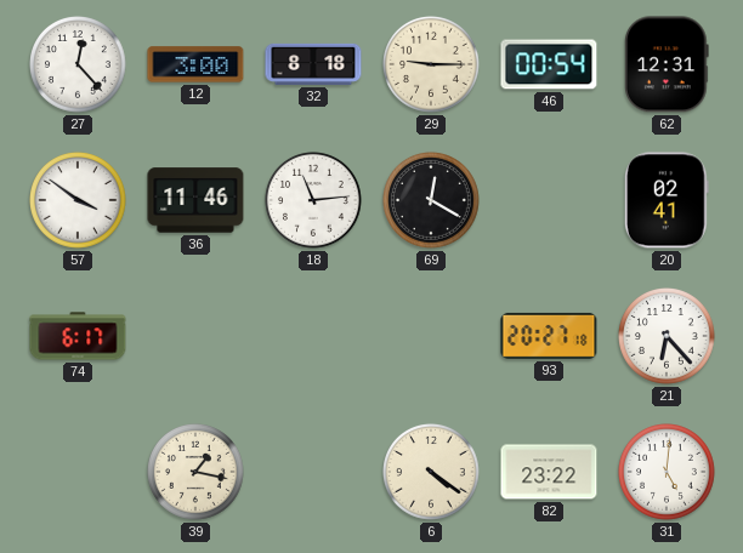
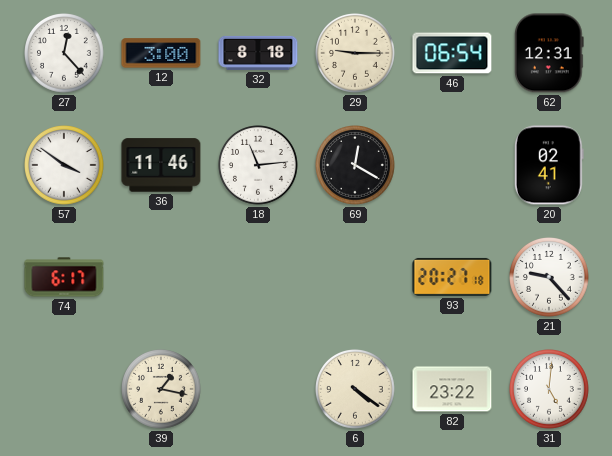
46: 00:54 -> 06:54
21: 6:23 -> 9:23
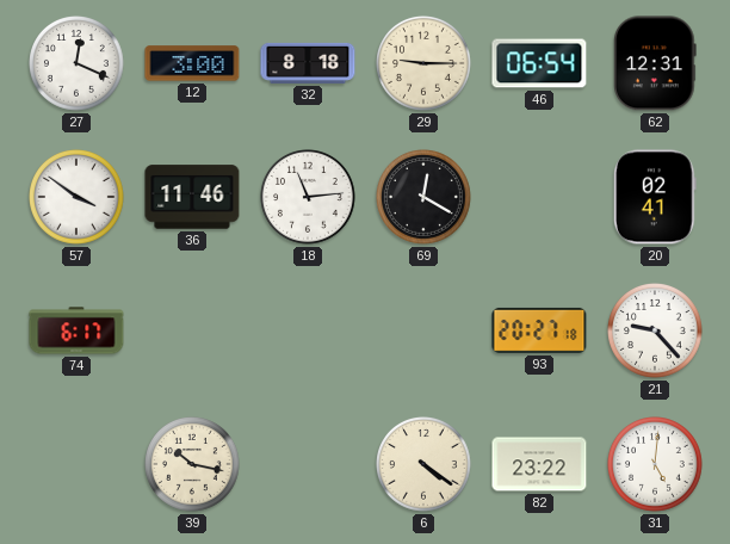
27: 12:23 -> 12:19
39: 1:17 -> 10:17
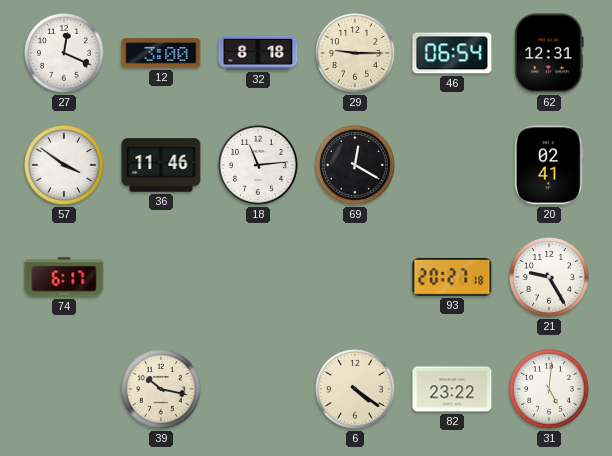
21: 9:23 -> 9:25
